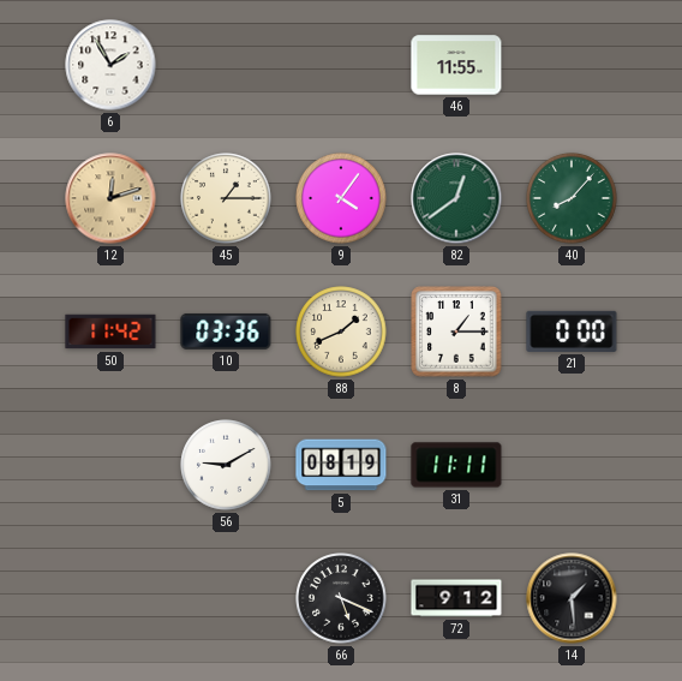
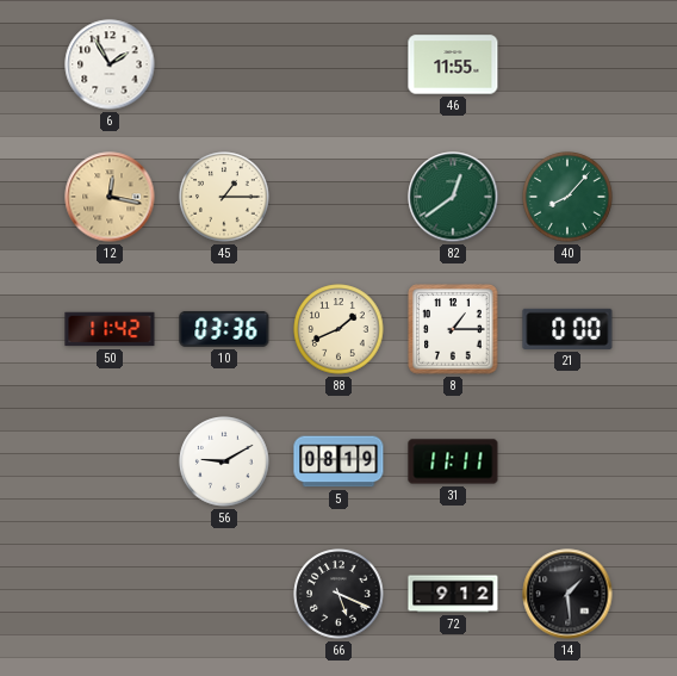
12: 12:12 -> 12:17
9: 4:06 -> none
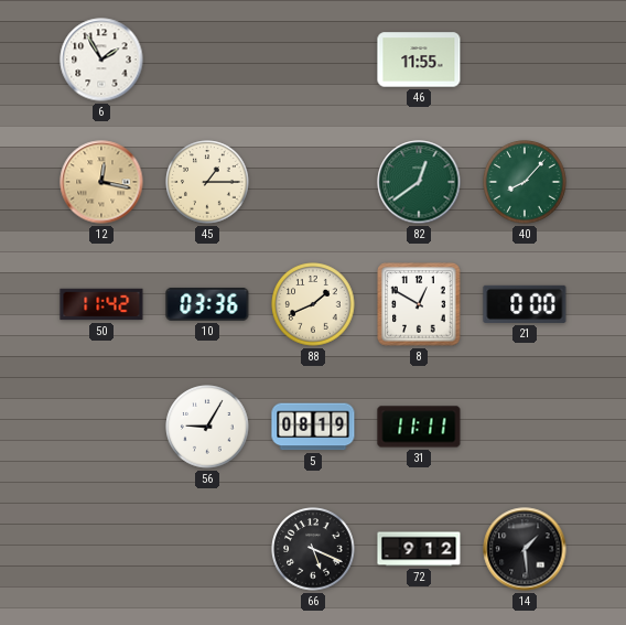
8: 1:15 -> 12:50
56: 9:10 -> 9:05
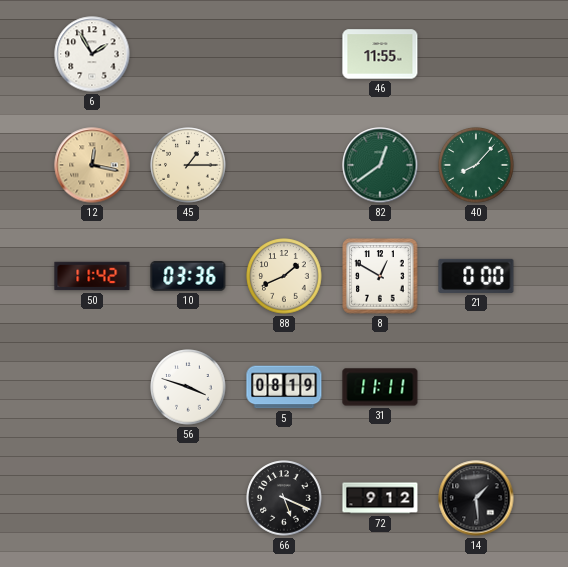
56: 9:05 -> 3:48
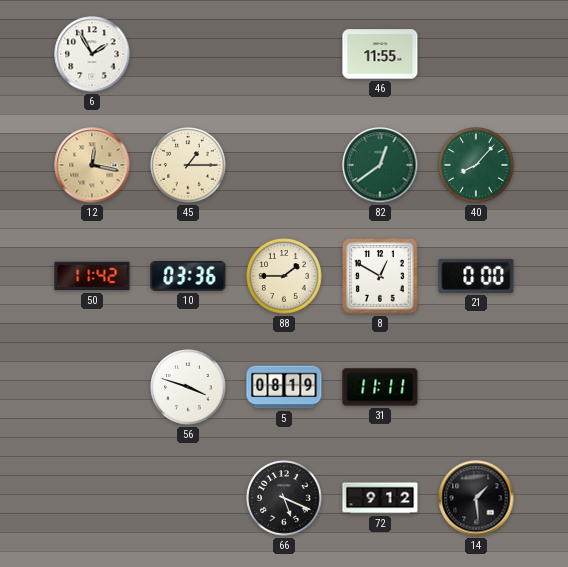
88: 1:41 -> 1:45
